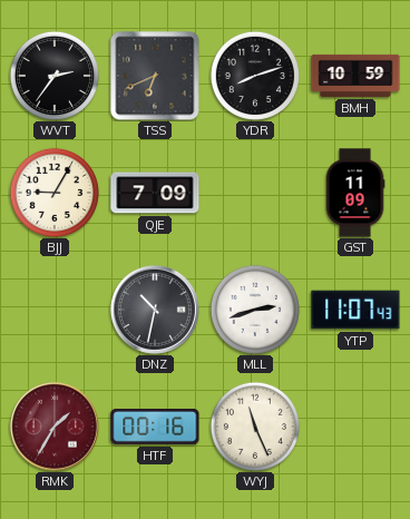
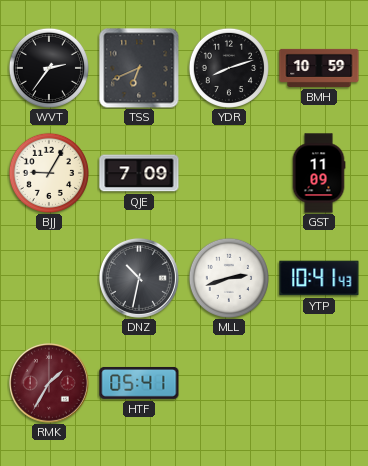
YTP: 11:07 -> 10:41
HTF: 00:16 -> 05:41
WYJ: 11:26 -> none
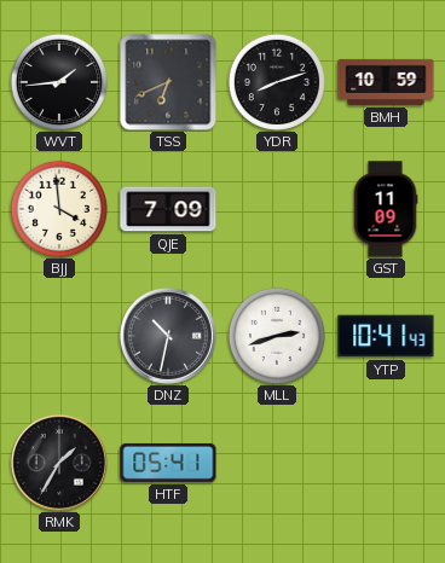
WVT: 2:36 -> 1:44
BJJ: 9:05 -> 3:59
RMK dial: burgundy -> black
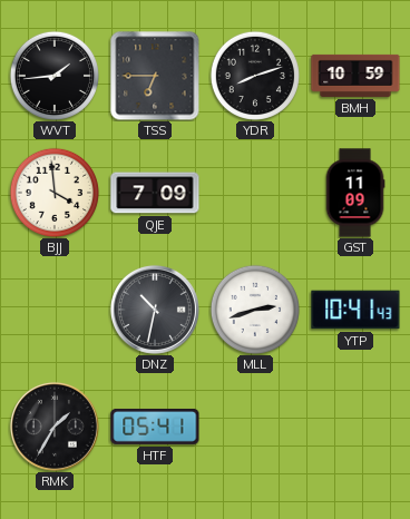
TSS: 6:41 -> 6:45
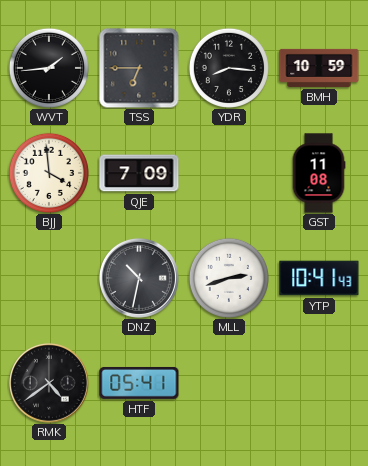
YDR: 8:12 -> 8:16
GST: 11:09 -> 11:08
RMK: 1:35 -> 4:39
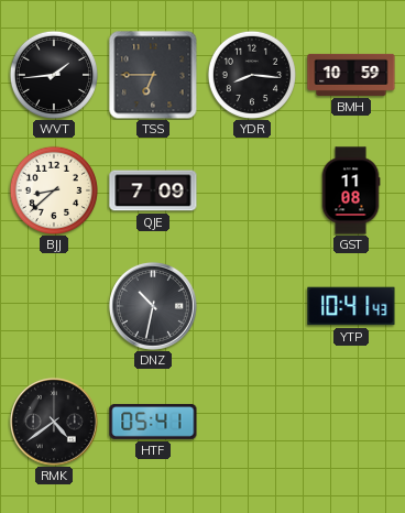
BJJ: 3:59 -> 8:38
MLL: 2:42 -> none
